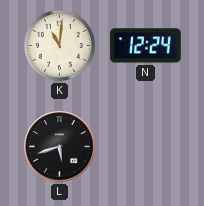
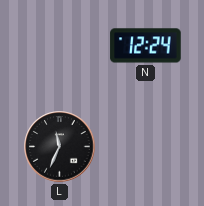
K: 11:01 -> none
L: 5:42 -> 11:34
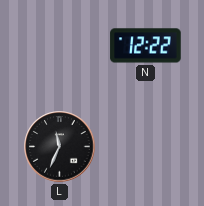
N: 12:24 -> 12:22
